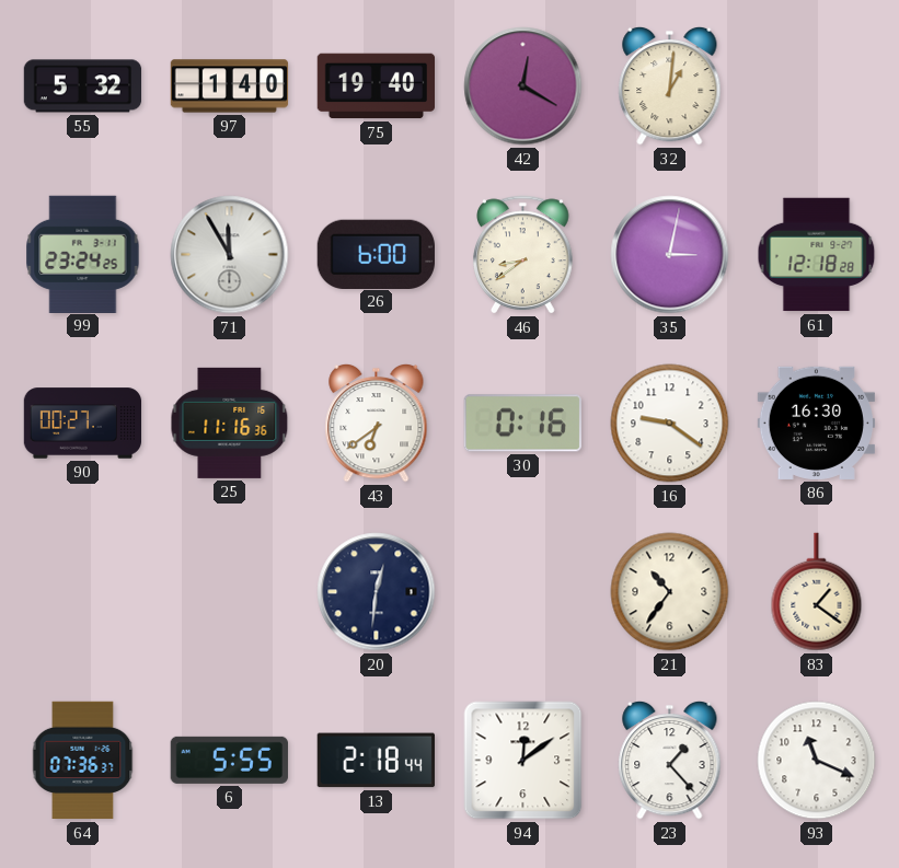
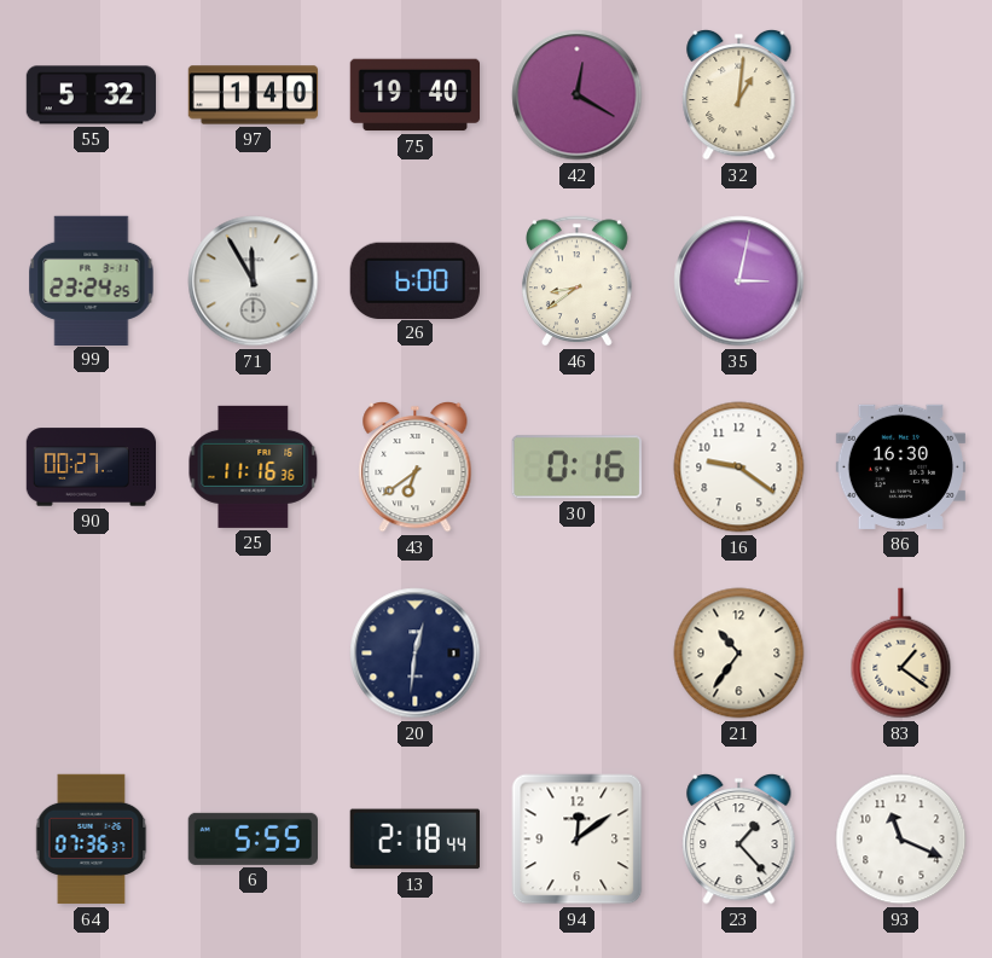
61: 12:18 -> none
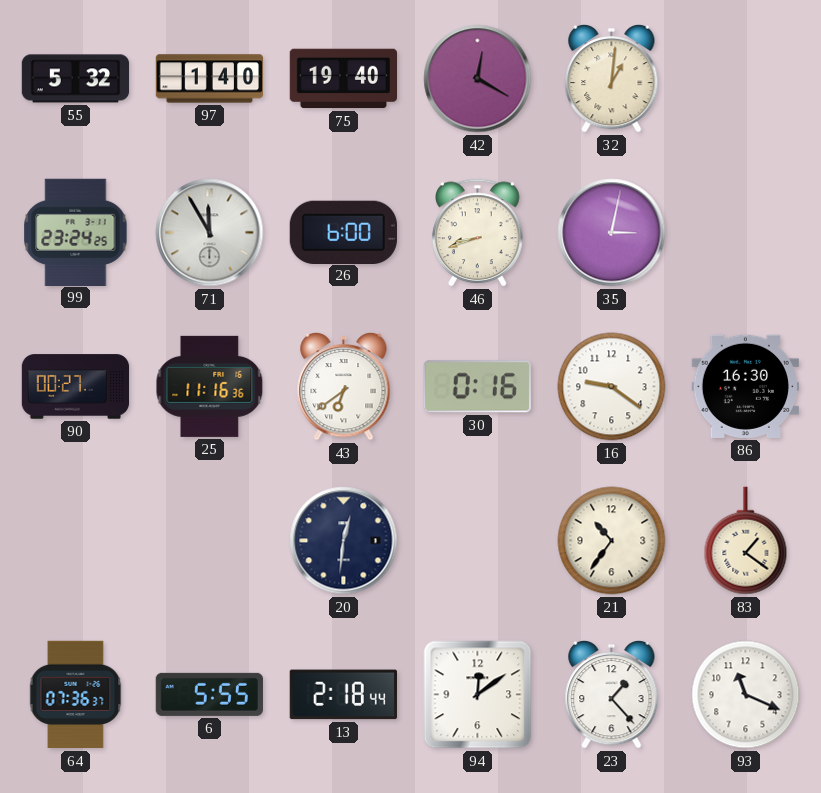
46: 8:39 -> 8:42
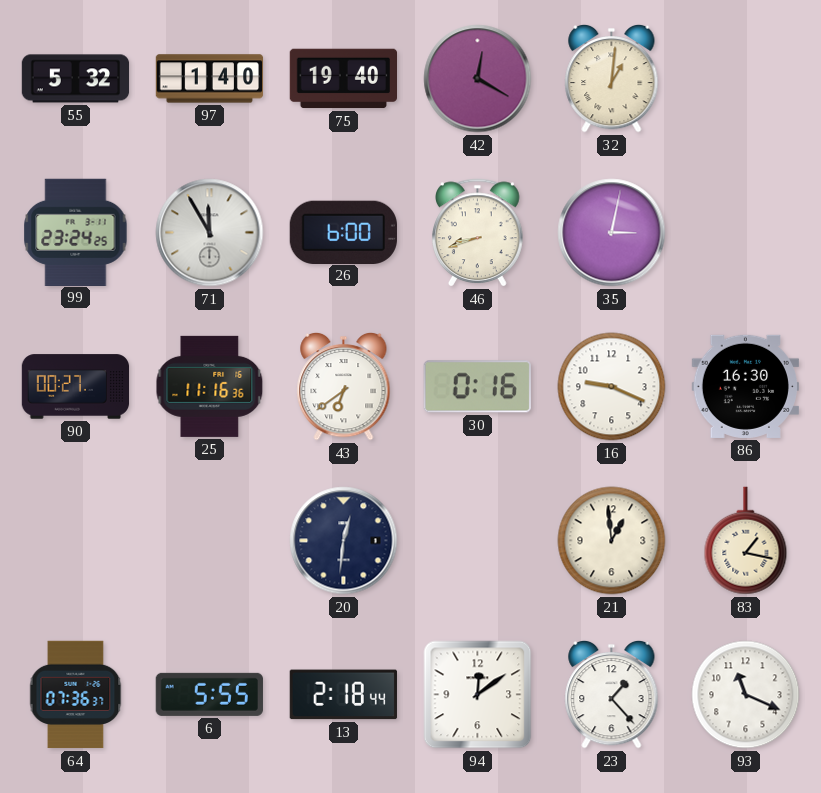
16: 9:21 -> 9:19
21: 10:36 -> 12:59
83: 1:21 -> 1:17
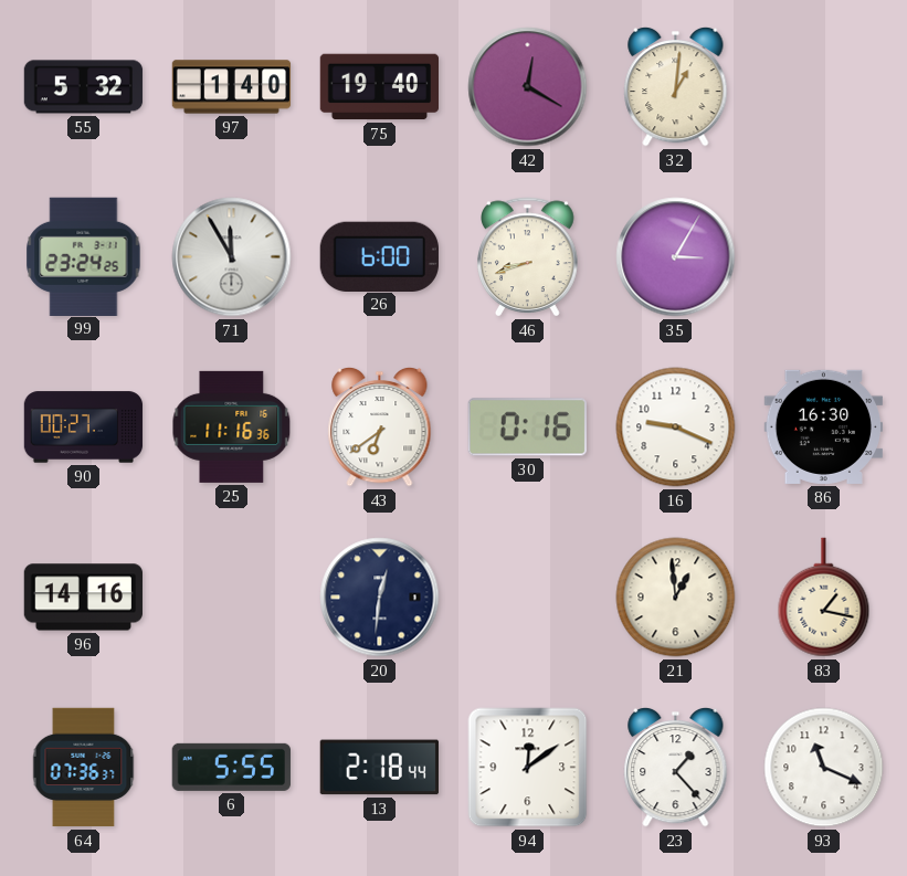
35: 3:02 -> 3:05
96: none -> 14:16
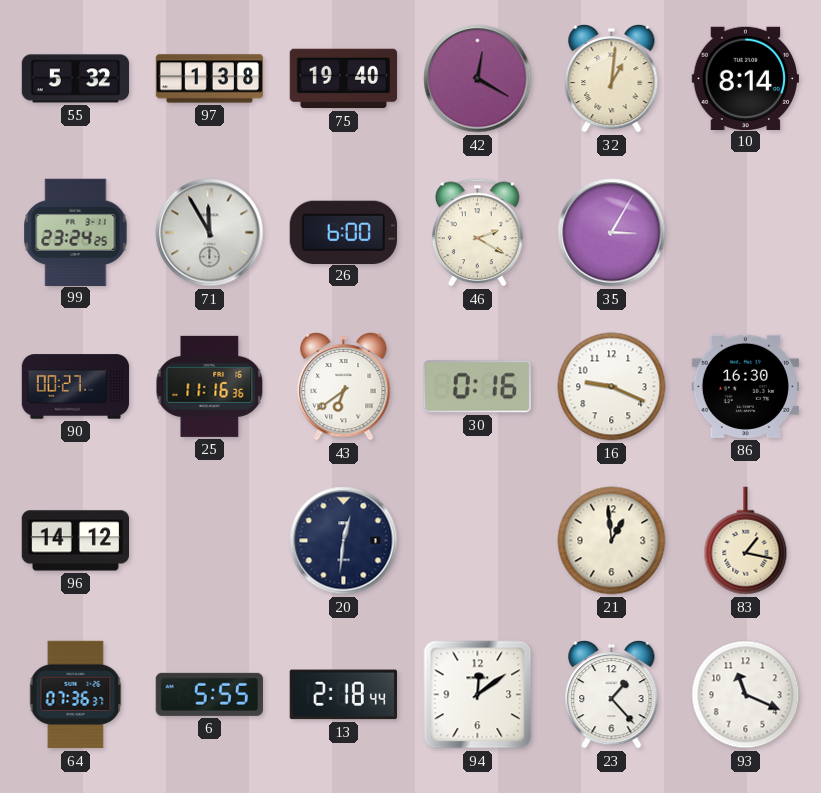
97: 1:40 -> 1:38
10: none -> 8:14
46: 8:42 -> 2:20
96: 14:16 -> 14:12
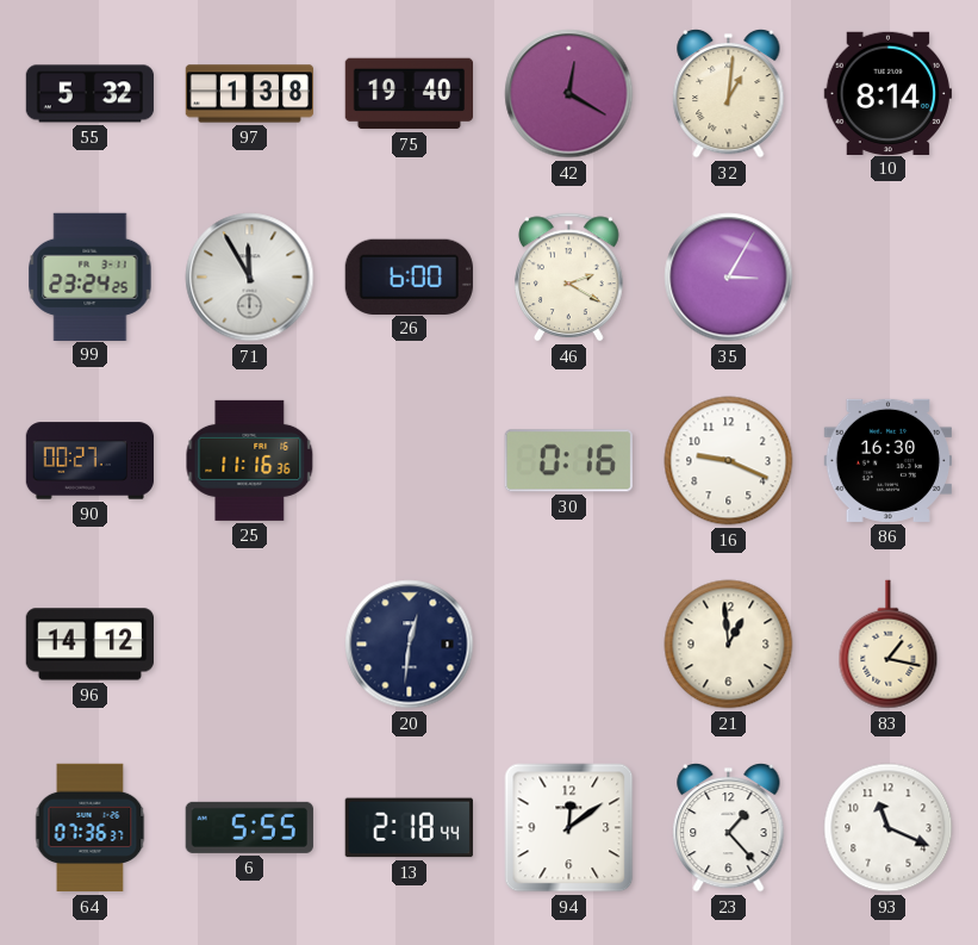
43: 6:39 -> none
